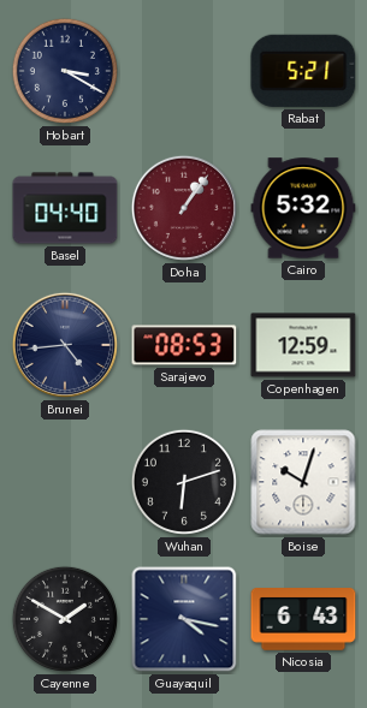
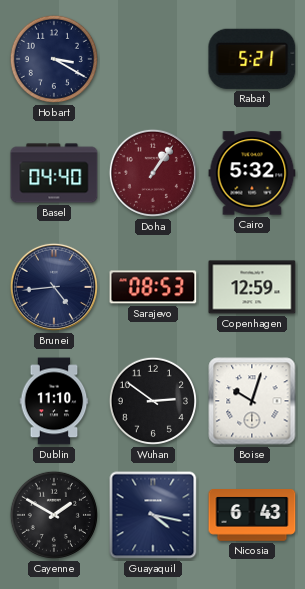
Dublin: none -> 11:10
Wuhan: 6:12 -> 2:51
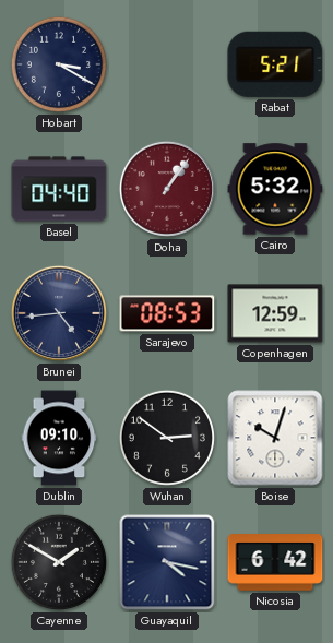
Dublin: 11:10 -> 09:10
Nicosia: 6:43 -> 6:42
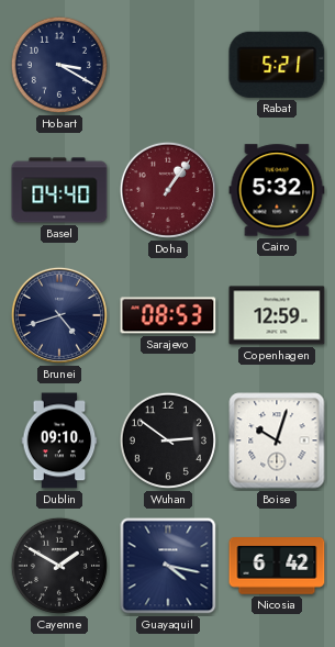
Brunei: 4:44 -> 4:42
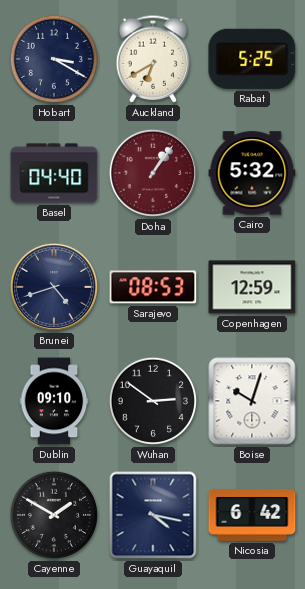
Auckland: none -> 6:40
Rabat: 5:21 -> 5:25
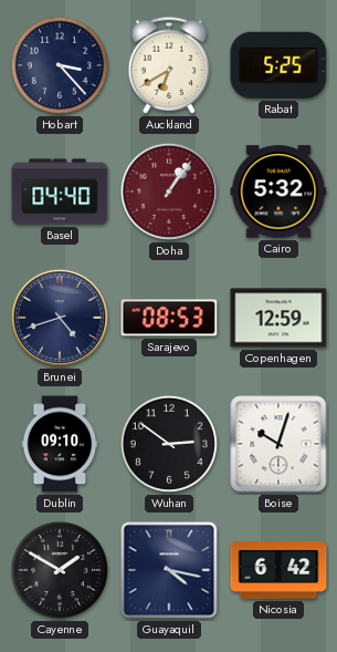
Hobart: 3:20 -> 3:23
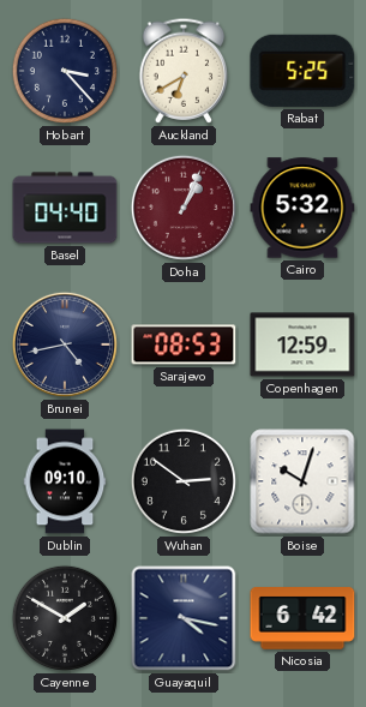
Doha: 1:06 -> 1:04
Brunei: 4:42 -> 4:43
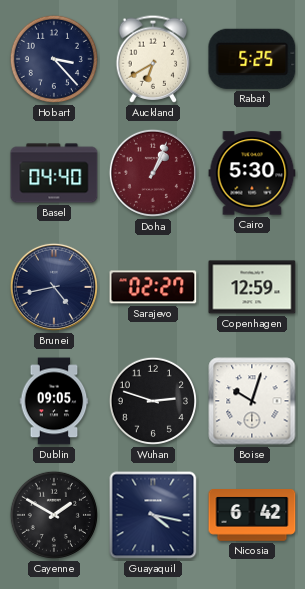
Cairo: 5:32 -> 5:30
Sarajevo: 08:53 -> 02:27
Dublin: 09:10 -> 09:05
Wuhan: 2:51 -> 2:48
